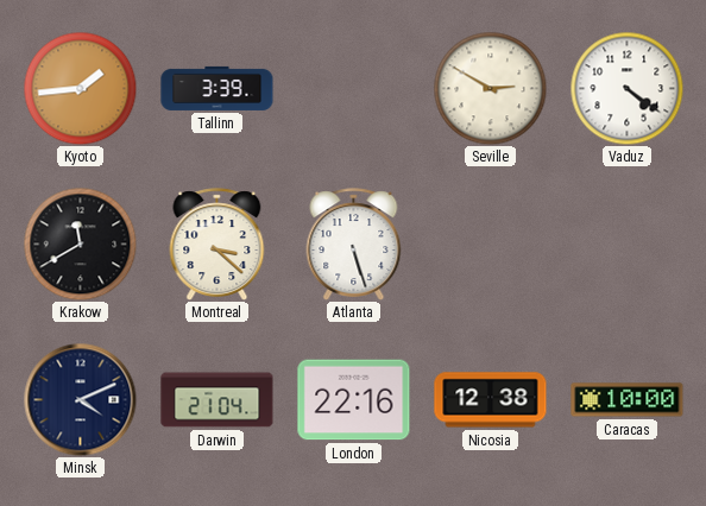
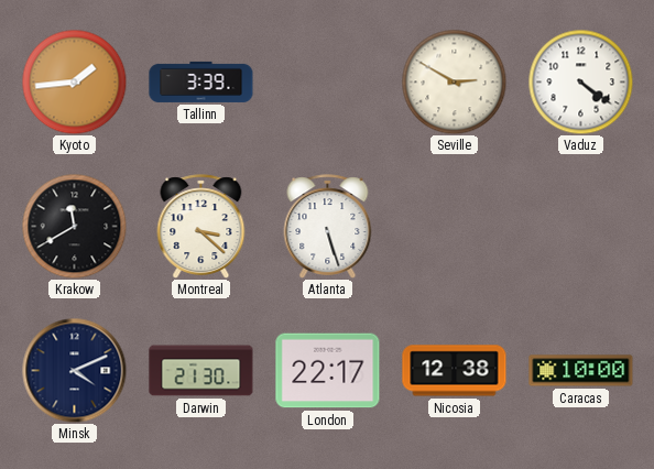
Darwin: 21:04 -> 21:30
London: 22:16 -> 22:17
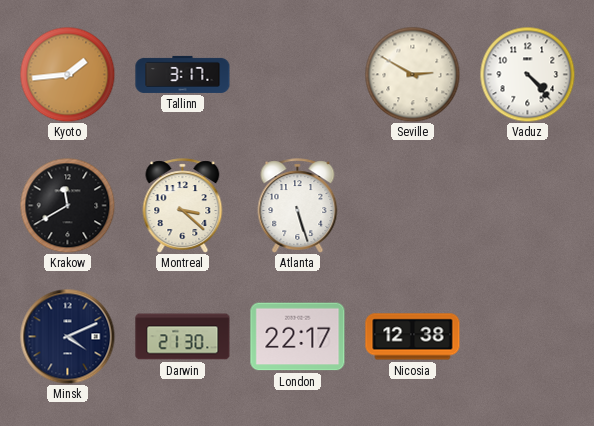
Tallinn: 3:39 -> 3:17
Vaduz: 4:21 -> 4:23
Caracas: 10:00 -> none
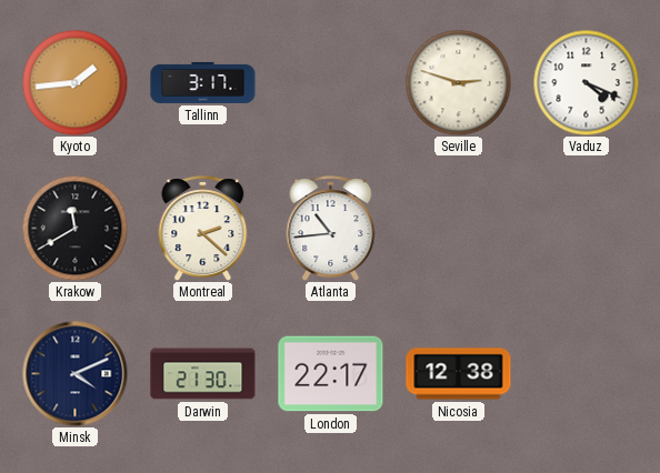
Seville: 2:50 -> 2:48
Vaduz: 4:23 -> 4:19
Montreal: 3:22 -> 2:22
Atlanta: 5:27 -> 10:44
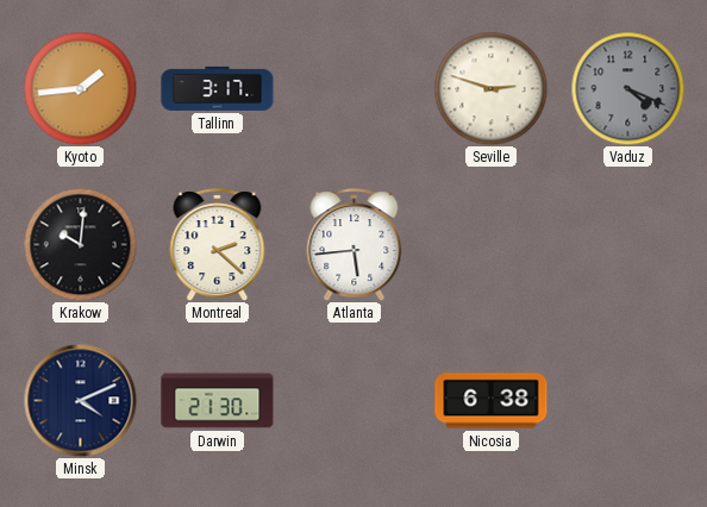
Vaduz dial: white -> grey
Krakow: 11:40 -> 10:01
Atlanta: 10:44 -> 5:44
London: 22:17 -> none
Nicosia: 12:38 -> 6:38
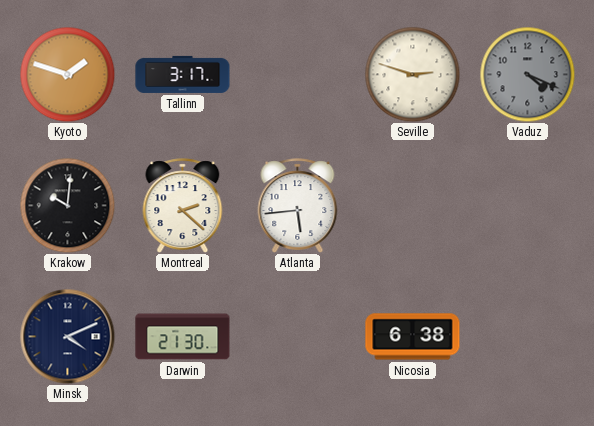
Kyoto: 1:44 -> 1:48
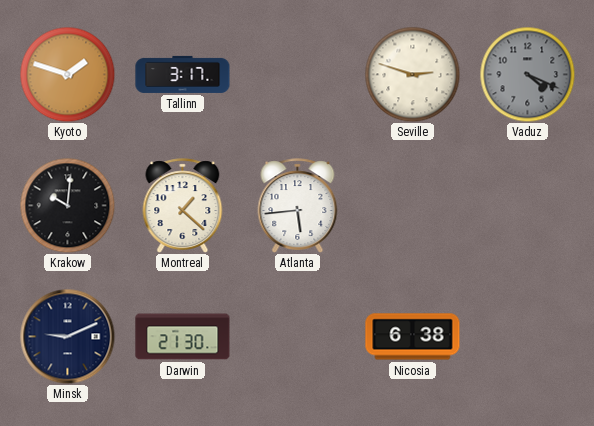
Montreal: 2:22 -> 1:22
Minsk: 4:11 -> 9:11
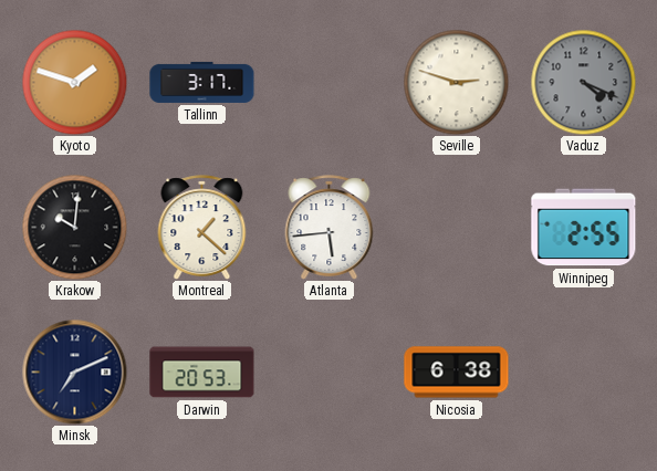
Winnipeg: none -> 2:55
Minsk: 9:11 -> 7:11
Darwin: 21:30 -> 20:53
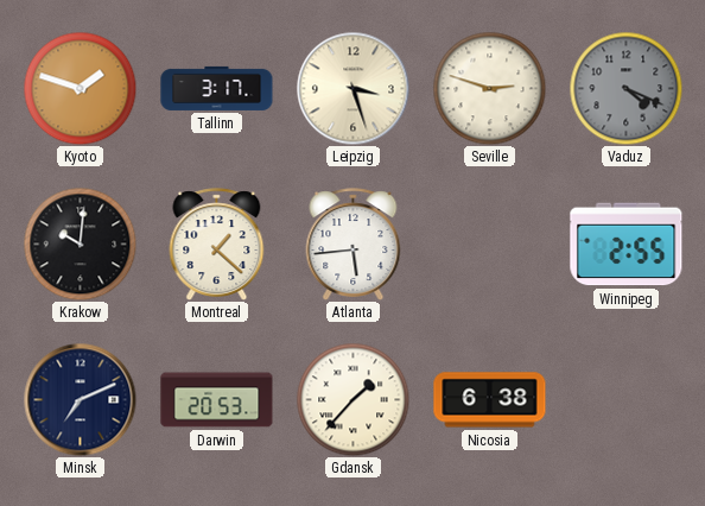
Leipzig: none -> 3:27
Gdansk: none -> 1:37
